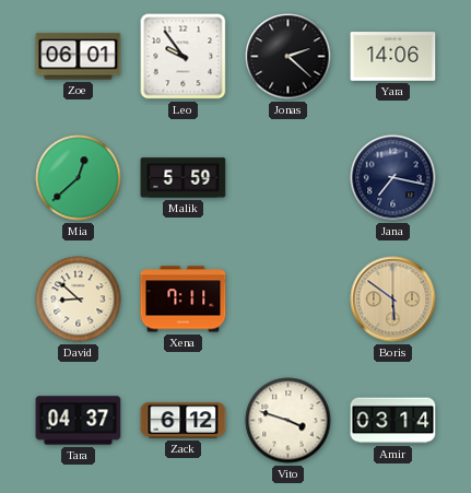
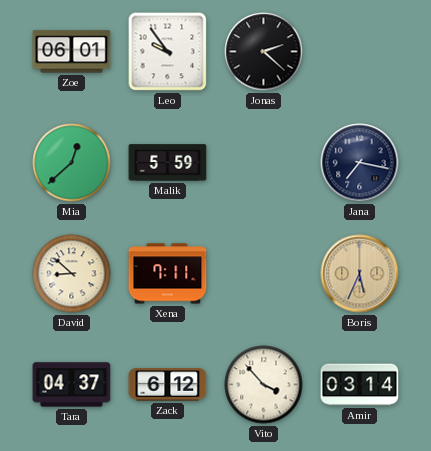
Yara: 14:06 -> none
Boris: 5:51 -> 5:34
Vito: 3:48 -> 3:53
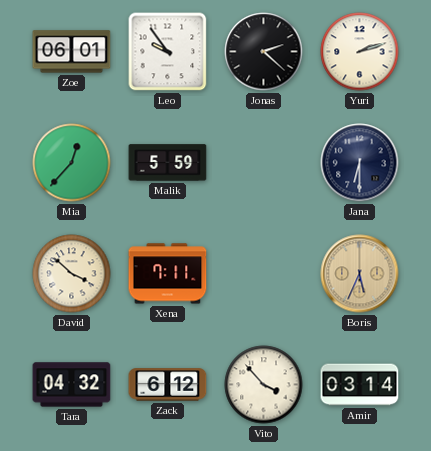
Yuri: none -> 2:12
Mia: 12:38 -> 12:37
Jana: 7:17 -> 6:30
David: 8:52 -> 3:52
Tara: 04:37 -> 04:32
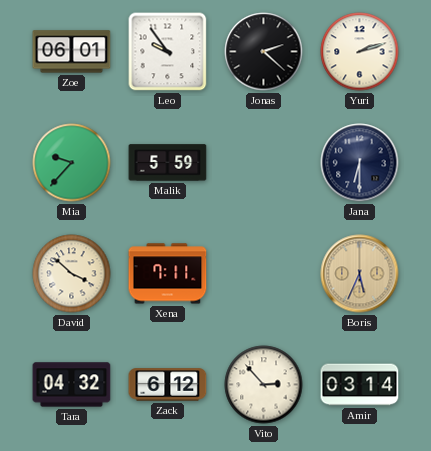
Mia: 12:37 -> 9:37
Vito: 3:53 -> 2:53
